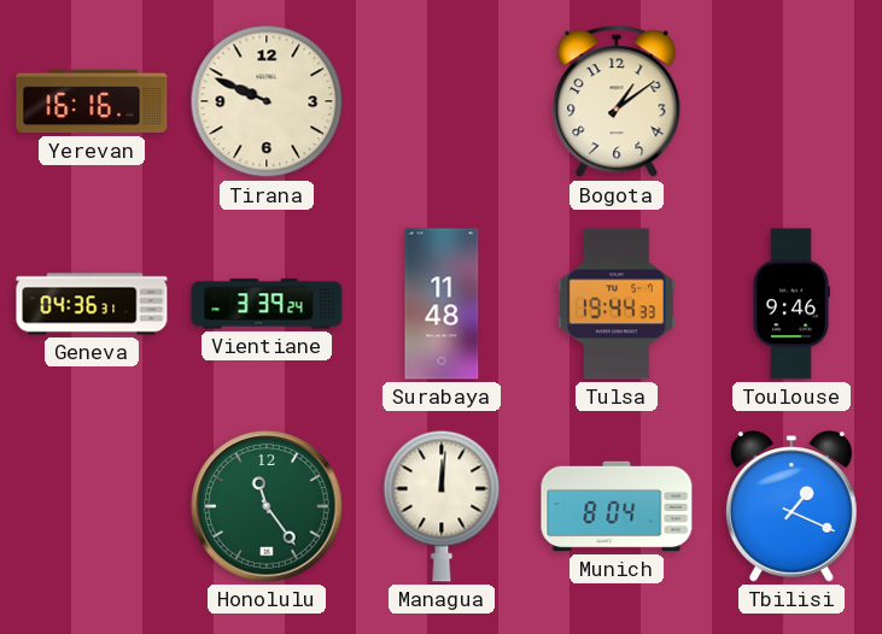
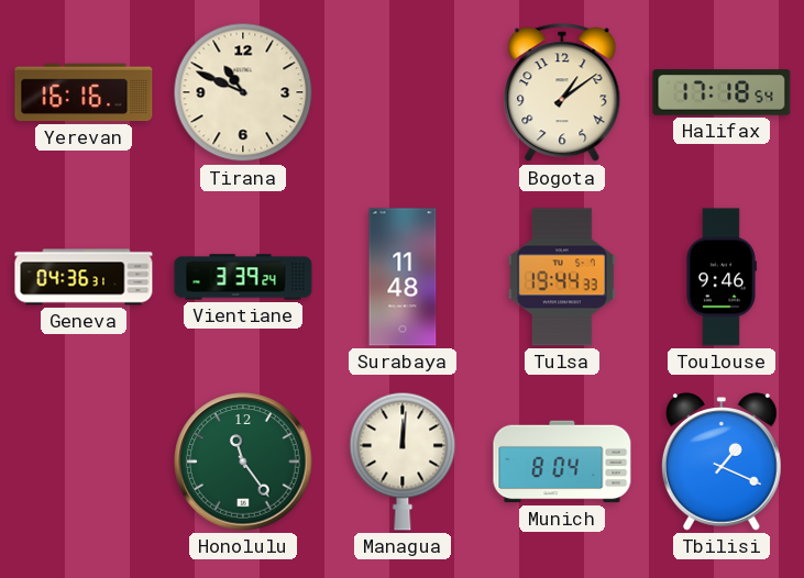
Tirana: 9:49 -> 10:49
Halifax: none -> 17:18
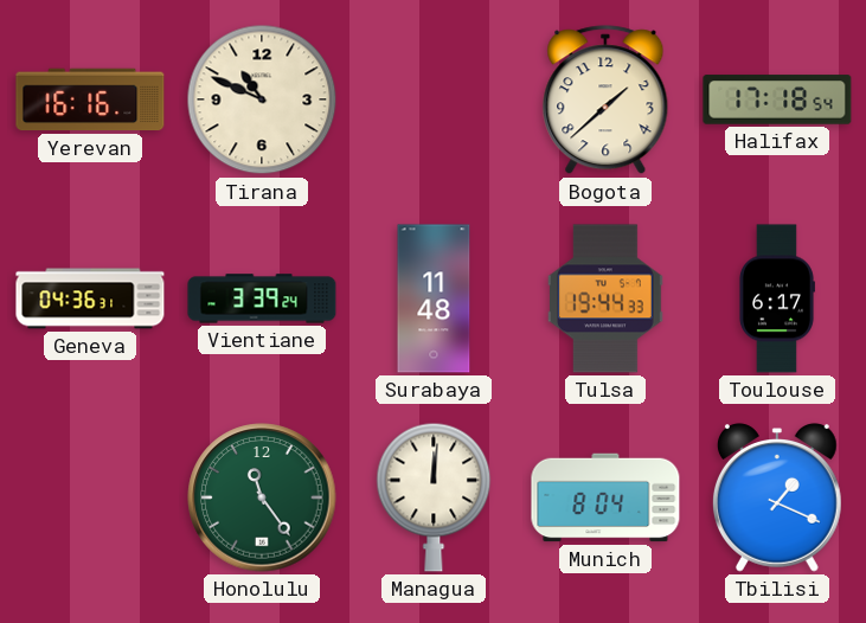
Bogota: 1:09 -> 1:38
Toulouse: 9:46 -> 6:17
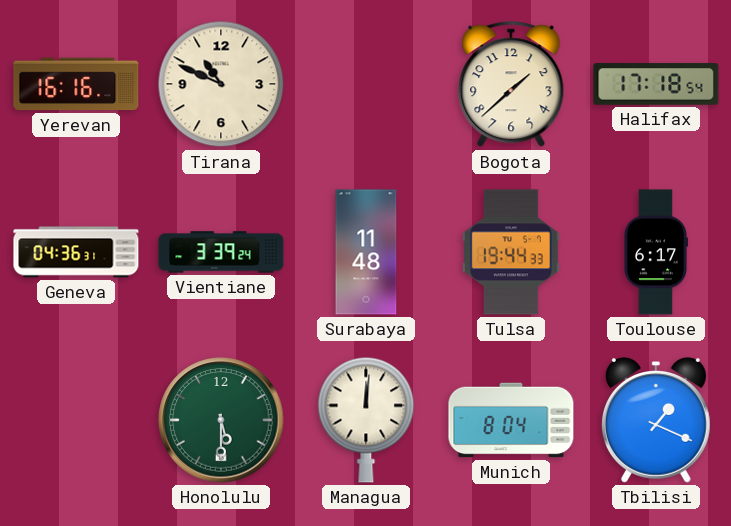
Honolulu: 11:24 -> 5:30
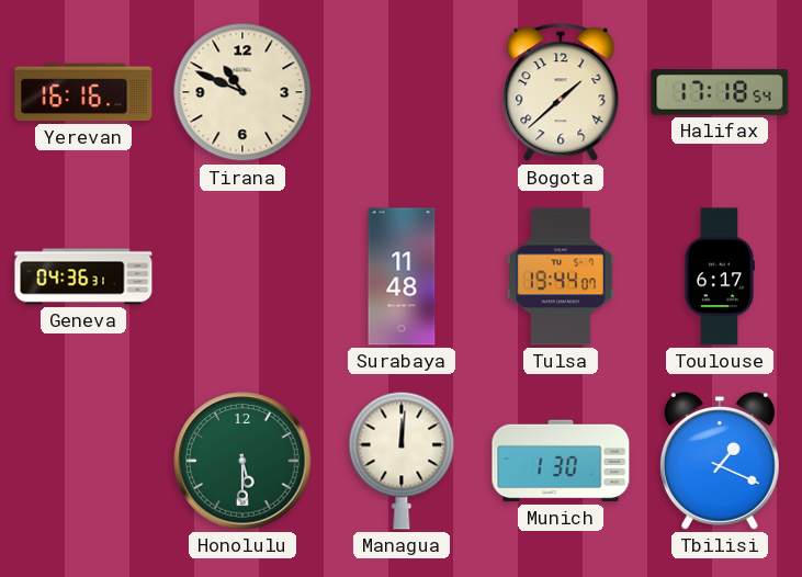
Vientiane: 3:39 -> none
Tulsa: 19:44:33 -> 19:44:07
Munich: 8:04 -> 1:30
